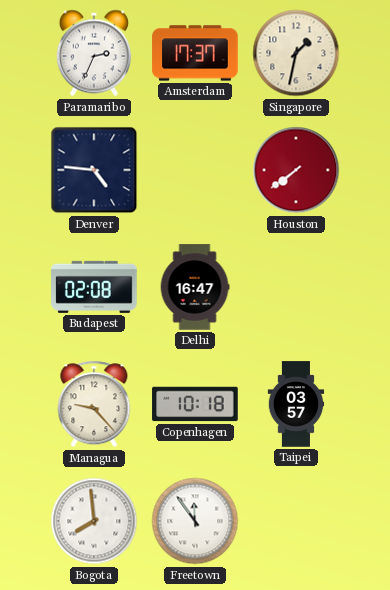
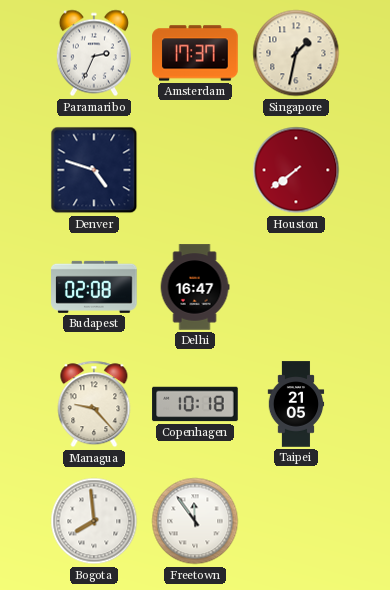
Denver: 4:46 -> 4:48
Taipei: 03:57 -> 21:05
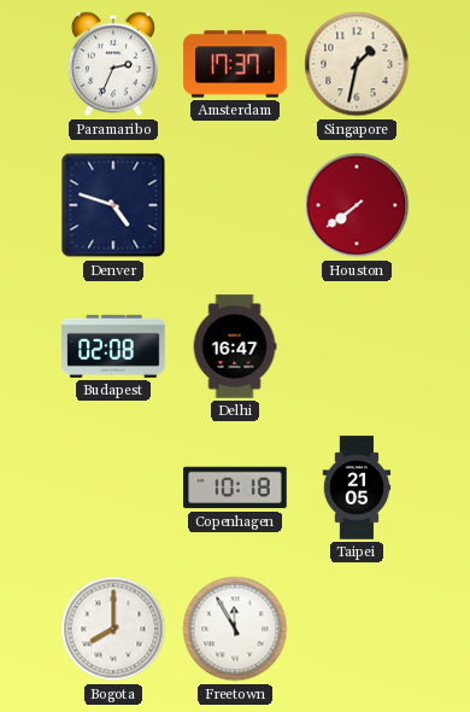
Managua: 9:23 -> none
Bogota: 7:59 -> 8:00
Freetown: 11:54 -> 11:55
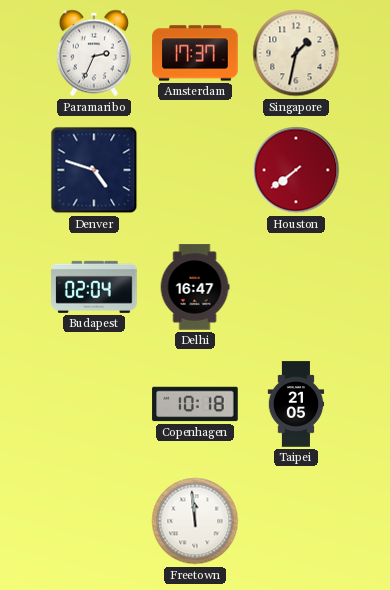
Budapest: 02:08 -> 02:04
Bogota: 8:00 -> none
Freetown: 11:55 -> 11:59
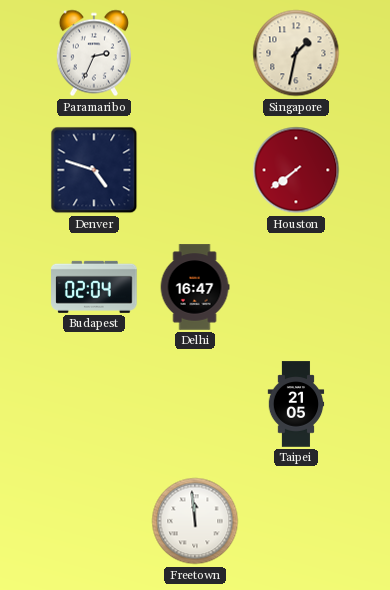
Amsterdam: 17:37 -> none
Copenhagen: 10:18 -> none
